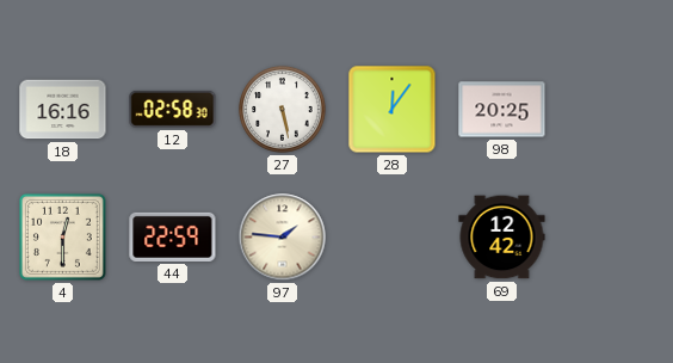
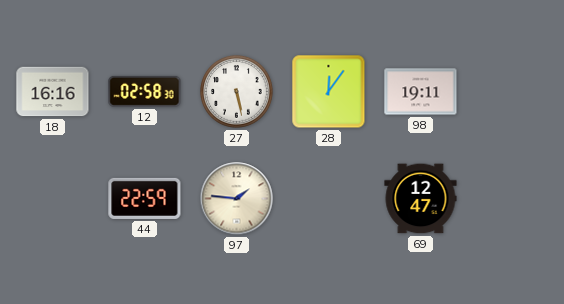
98: 20:25 -> 19:11
4: 12:30 -> none
69: 12:42 -> 12:47
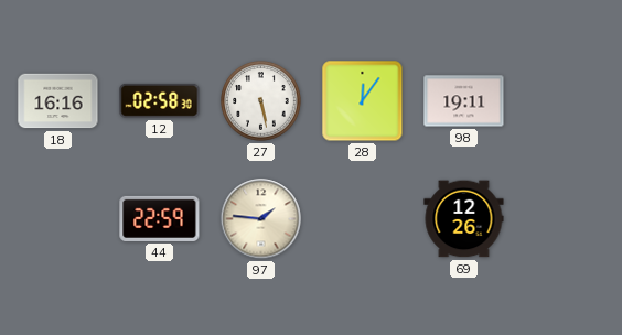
69: 12:47 -> 12:26
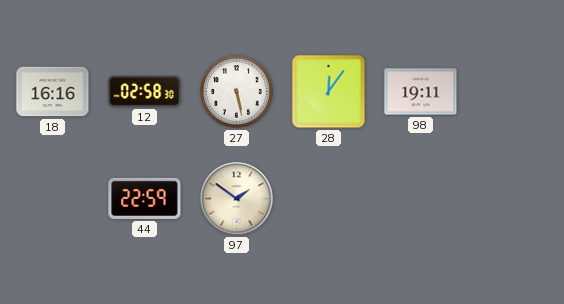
97: 1:46 -> 1:51
69: 12:26 -> none
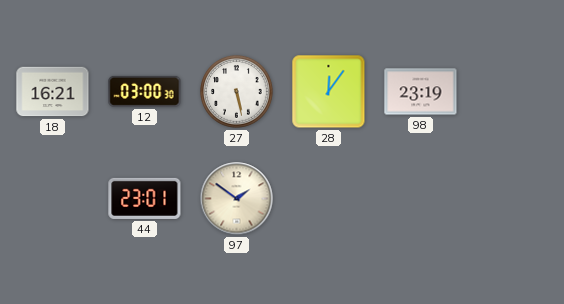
18: 16:16 -> 16:21
12: 02:58 -> 03:00
98: 19:11 -> 23:19
44: 22:59 -> 23:01
